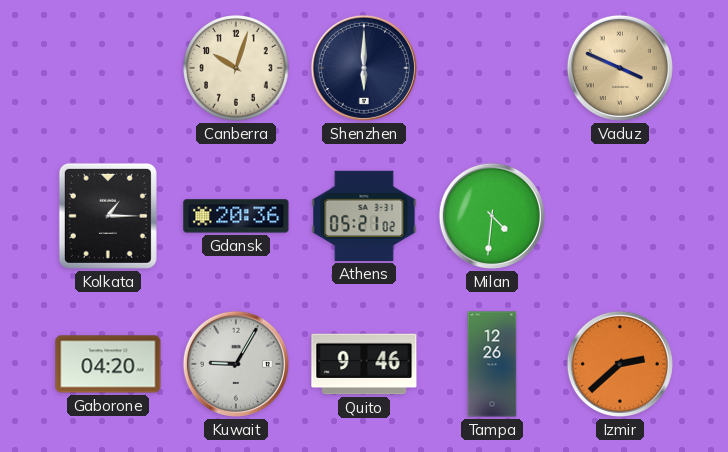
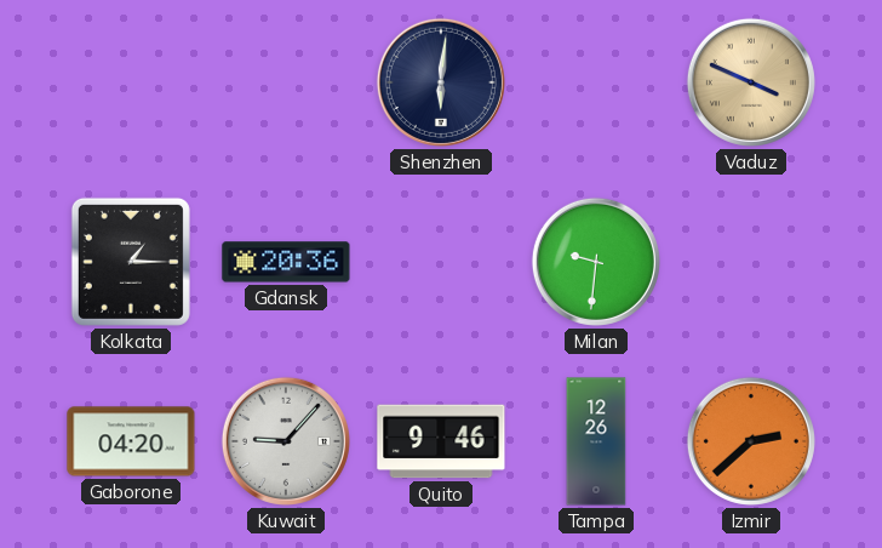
Canberra: 10:03 -> none
Shenzhen: 6:00 -> 6:01
Athens: 05:21 -> none
Milan: 4:31 -> 9:31
Kuwait: 9:05 -> 9:07
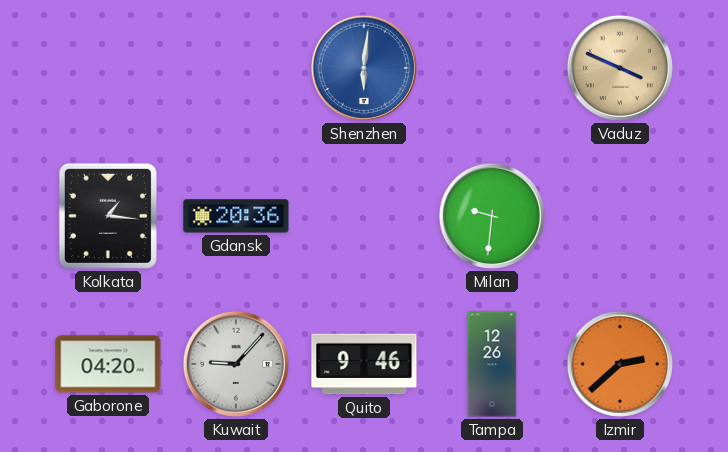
Shenzhen dial: navy -> blue
Kolkata: 1:15 -> 1:16
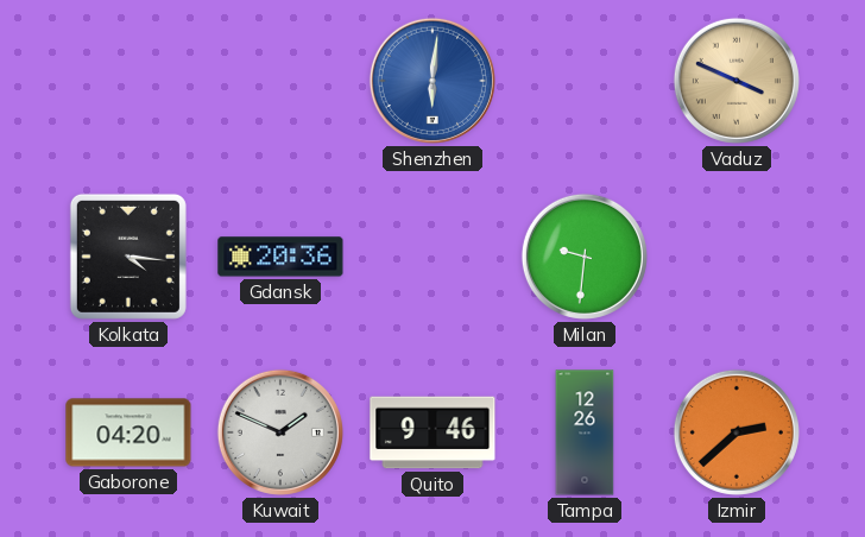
Kolkata: 1:16 -> 4:16
Kuwait: 9:07 -> 1:49
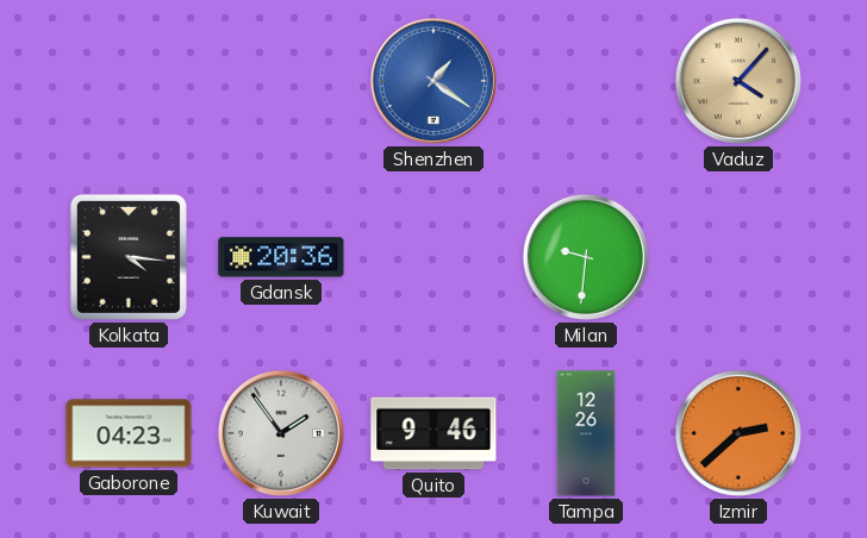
Shenzhen: 6:01 -> 1:21
Vaduz: 3:49 -> 4:07
Gaborone: 04:20 -> 04:23
Kuwait: 1:49 -> 1:54
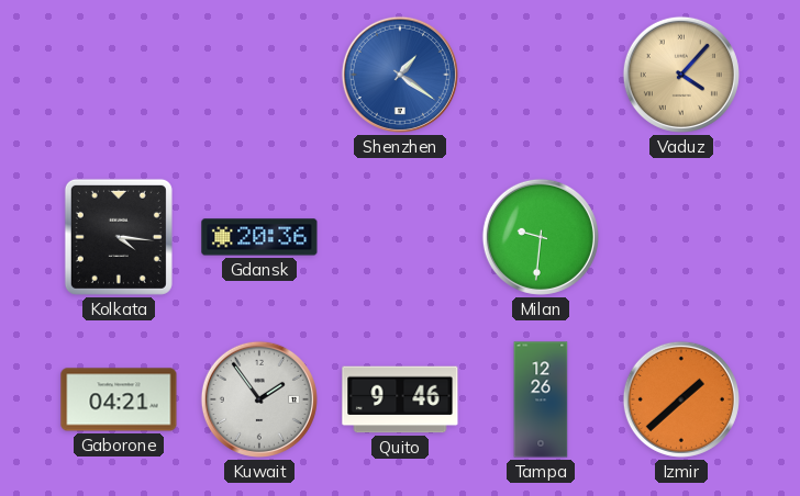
Gaborone: 04:23 -> 04:21
Izmir: 2:38 -> 1:38
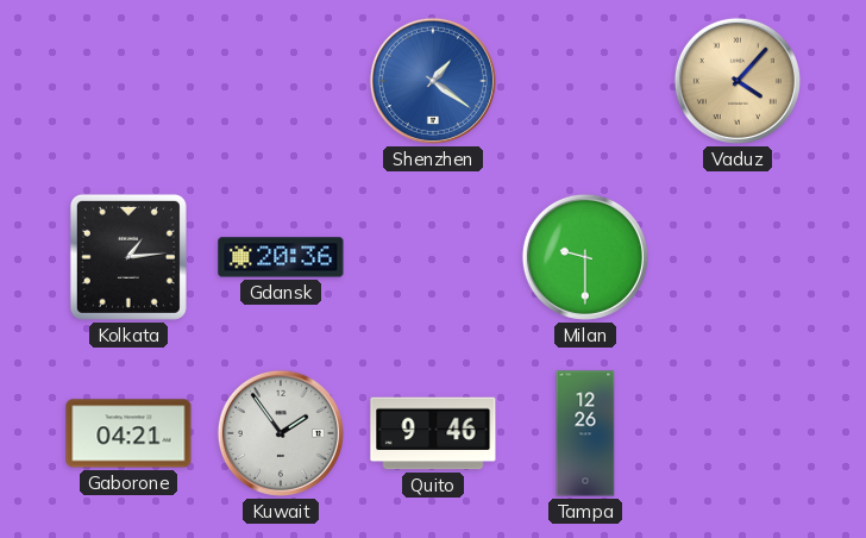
Kolkata: 4:16 -> 1:14
Milan: 9:31 -> 9:30
Izmir: 1:38 -> none
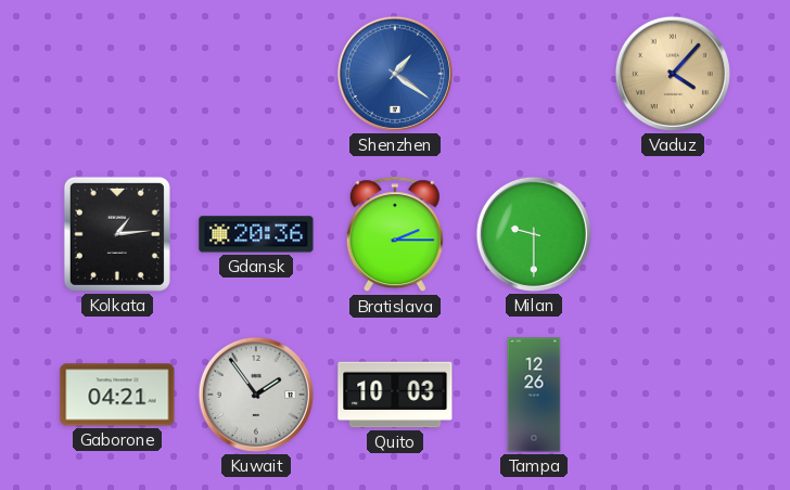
Bratislava: none -> 2:15
Quito: 9:46 -> 10:03
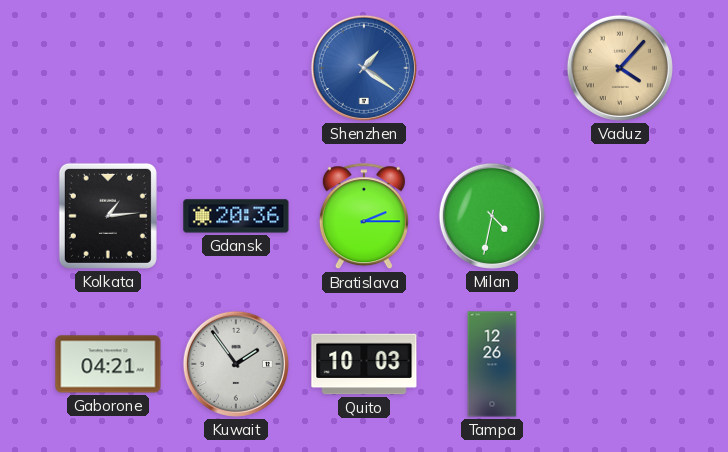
Milan: 9:30 -> 4:32
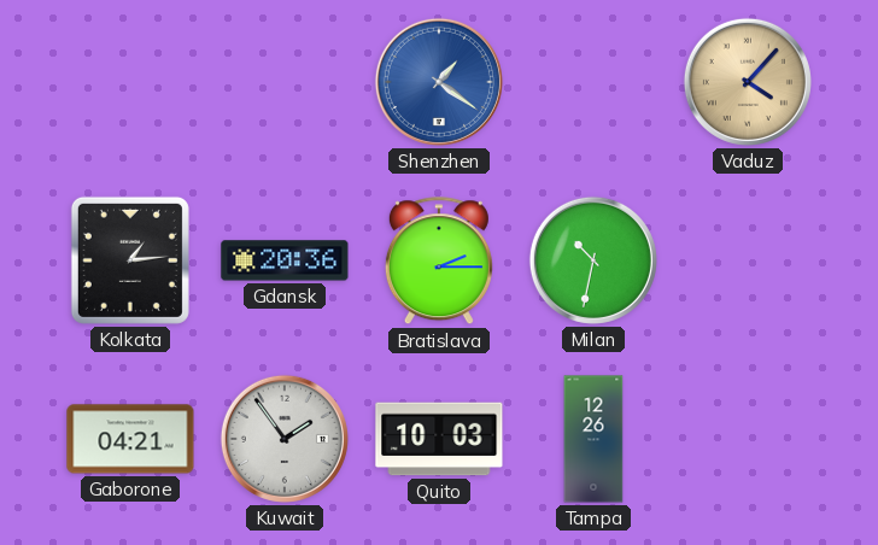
Milan: 4:32 -> 10:32
